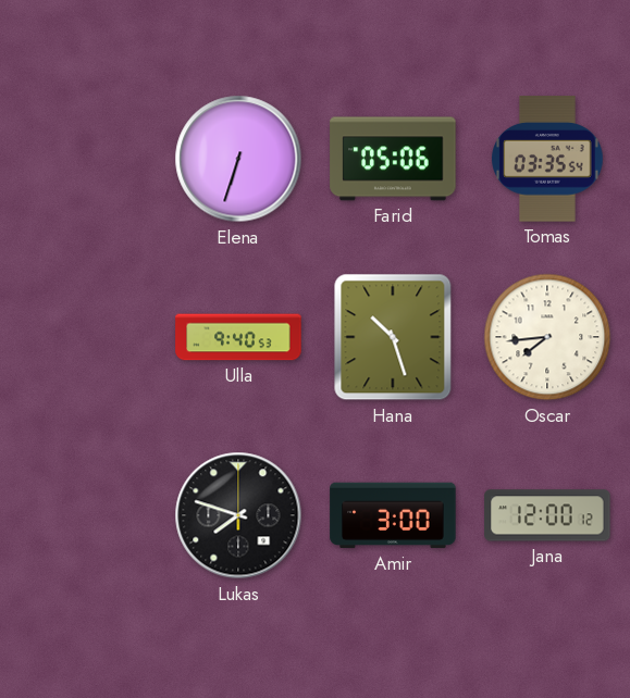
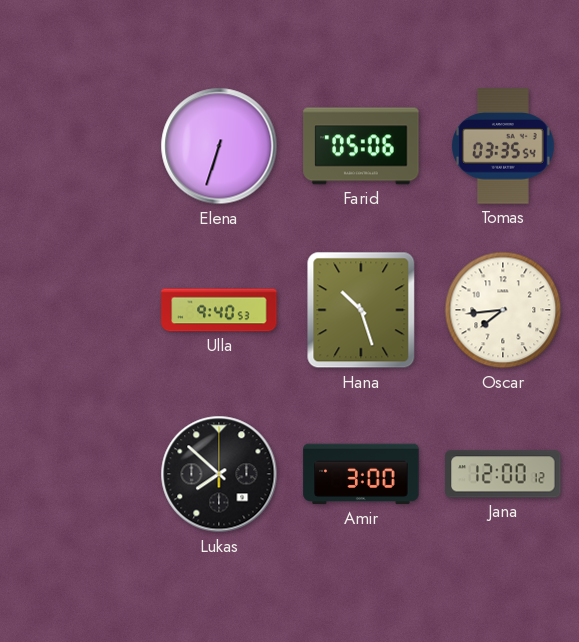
Lukas: 7:48 -> 7:52
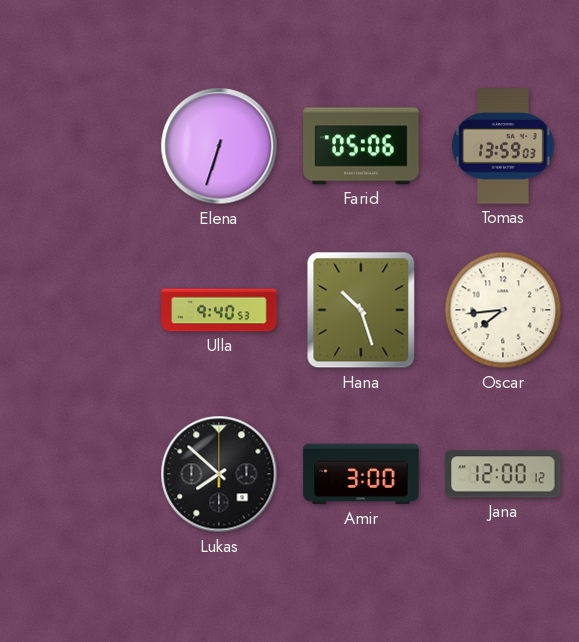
Tomas: 03:35 -> 13:59
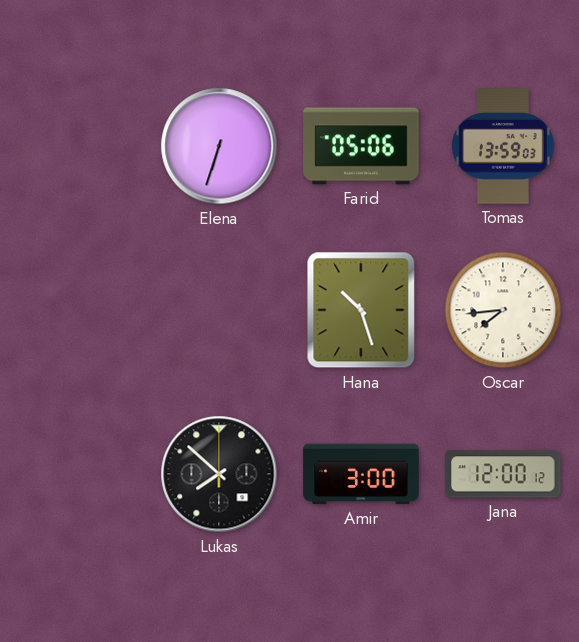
Ulla: 9:40 -> none
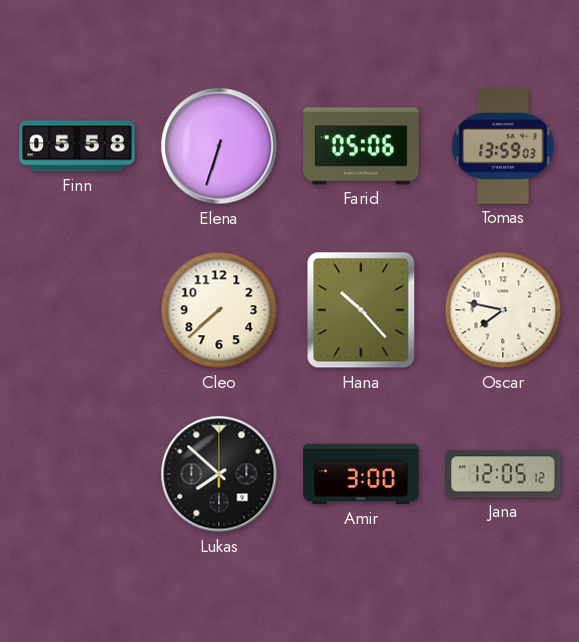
Finn: none -> 05:58
Cleo: none -> 7:38
Hana: 10:27 -> 10:23
Oscar: 7:44 -> 7:47
Jana: 12:00 -> 12:05
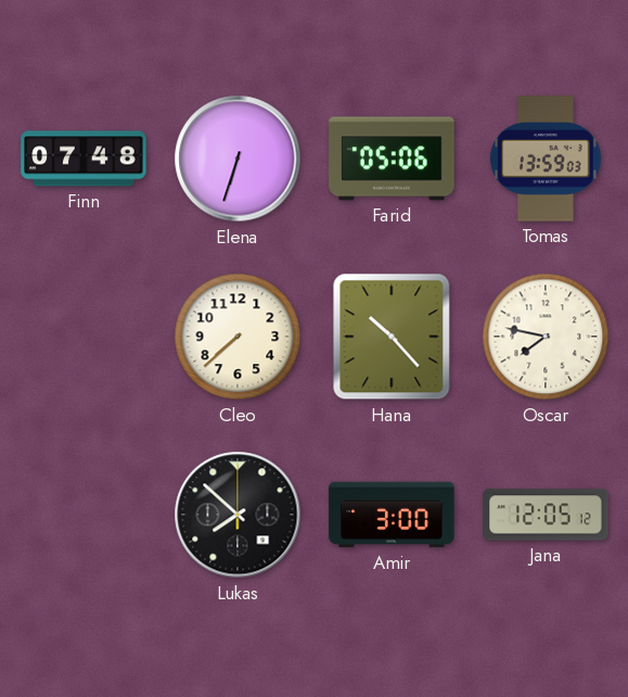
Finn: 05:58 -> 07:48
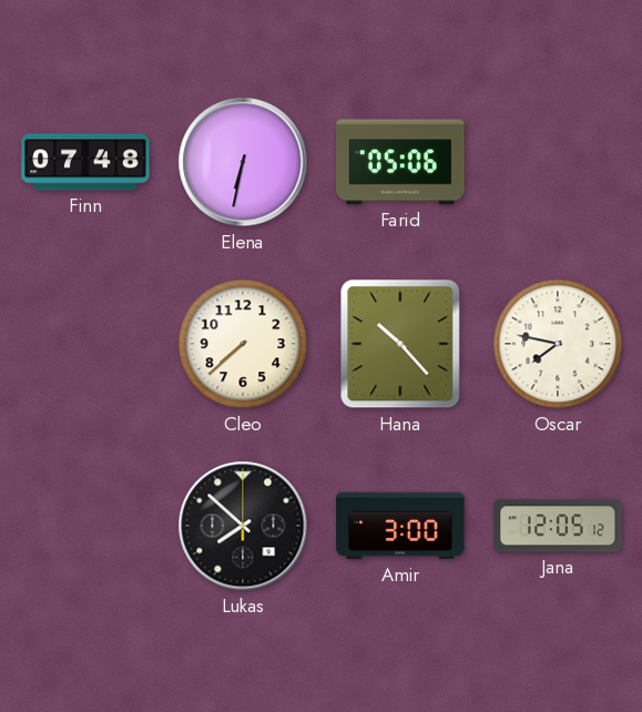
Elena: 6:33 -> 6:32
Tomas: 13:59 -> none
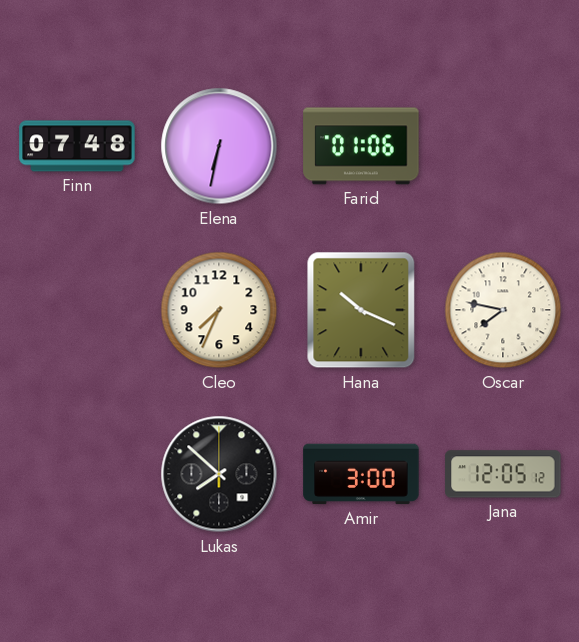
Farid: 05:06 -> 01:06
Cleo: 7:38 -> 7:34
Hana: 10:23 -> 10:19
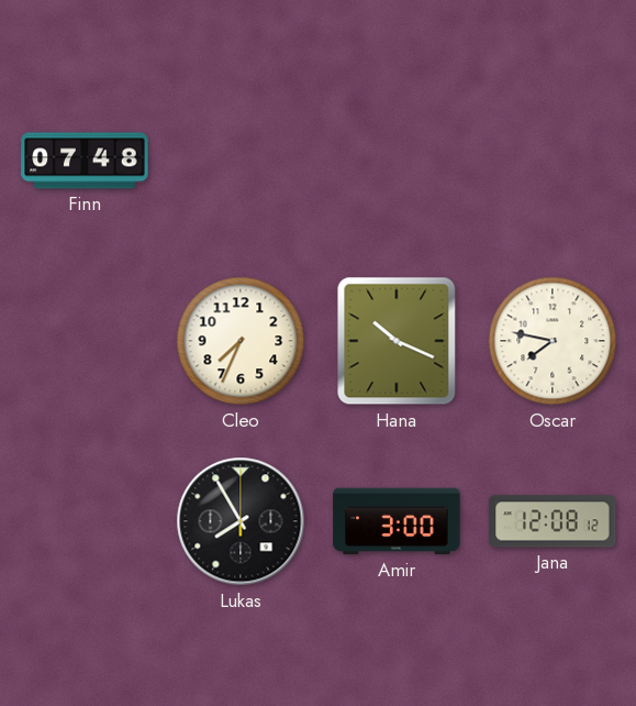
Elena: 6:32 -> none
Farid: 01:06 -> none
Lukas: 7:52 -> 7:55
Jana: 12:05 -> 12:08
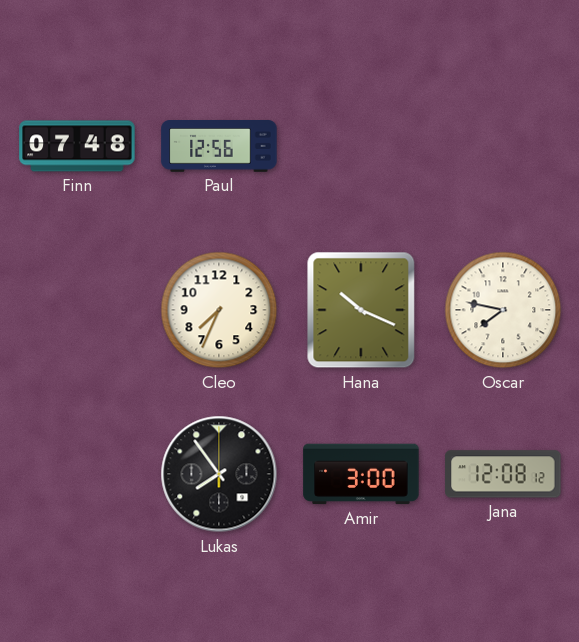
Paul: none -> 12:56
Lukas: 7:55 -> 7:54
